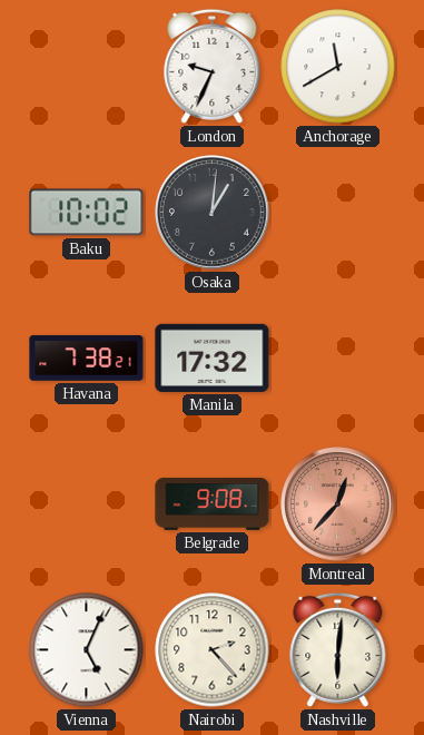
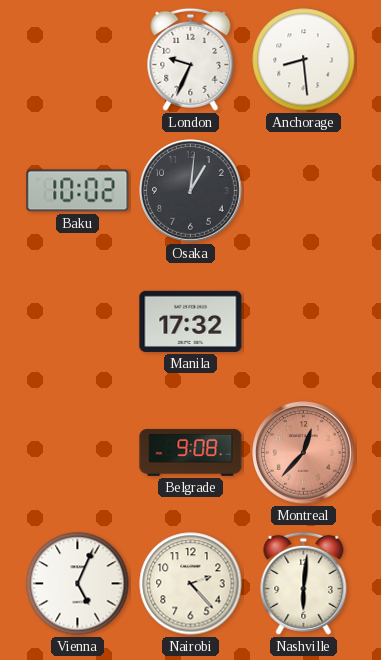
Anchorage: 11:40 -> 8:29
Havana: 7:38 -> none
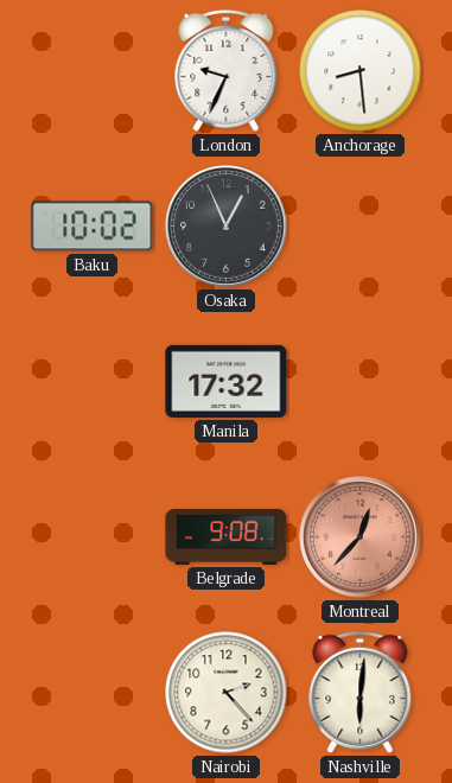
Osaka: 1:01 -> 12:56
Vienna: 5:04 -> none
